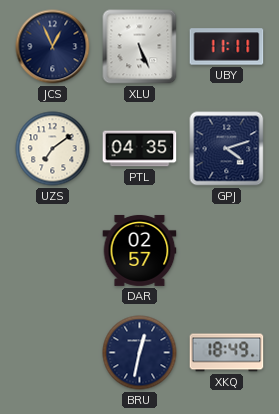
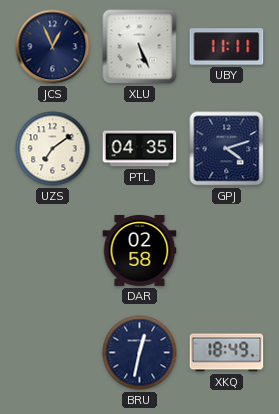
DAR: 02:57 -> 02:58
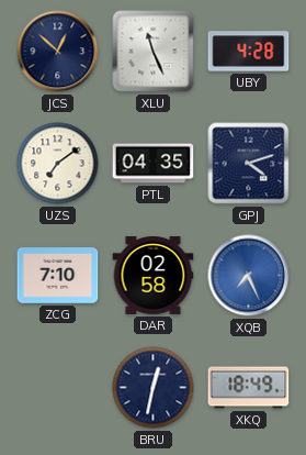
JCS: 12:56 -> 12:52
XLU: 5:26 -> 11:26
UBY: 11:11 -> 4:28
ZCG: none -> 7:10
XQB: none -> 7:26
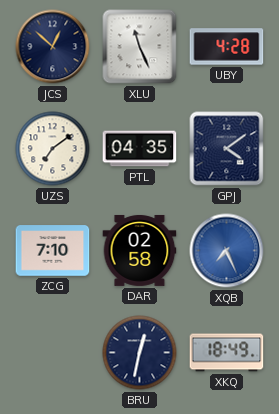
GPJ: 4:12 -> 4:09
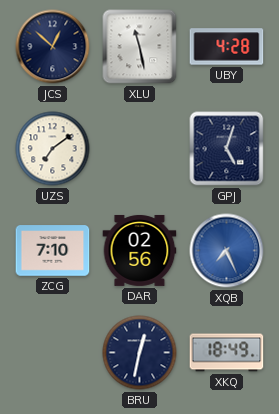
XLU: 11:26 -> 11:28
PTL: 04:35 -> none
GPJ: 4:09 -> 5:03
DAR: 02:58 -> 02:56
